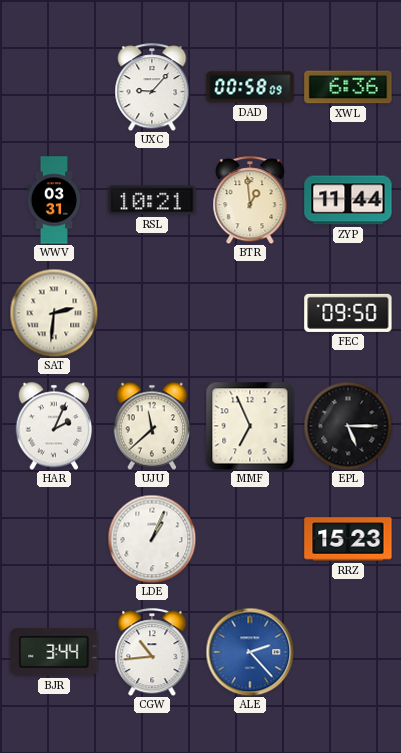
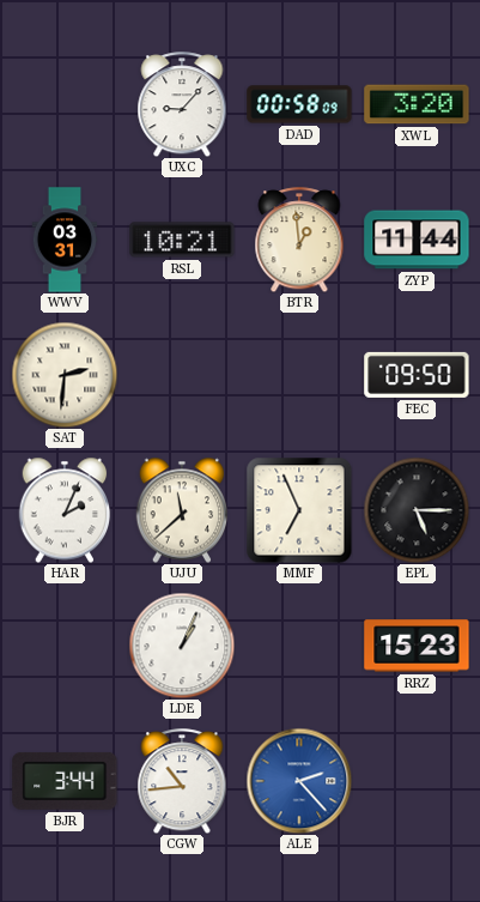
XWL: 6:36 -> 3:20
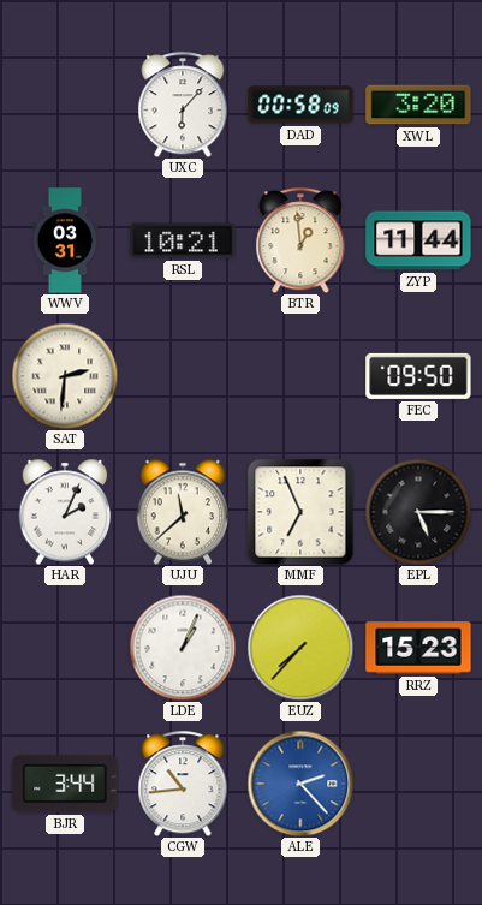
UXC: 9:07 -> 6:07
EUZ: none -> 7:37
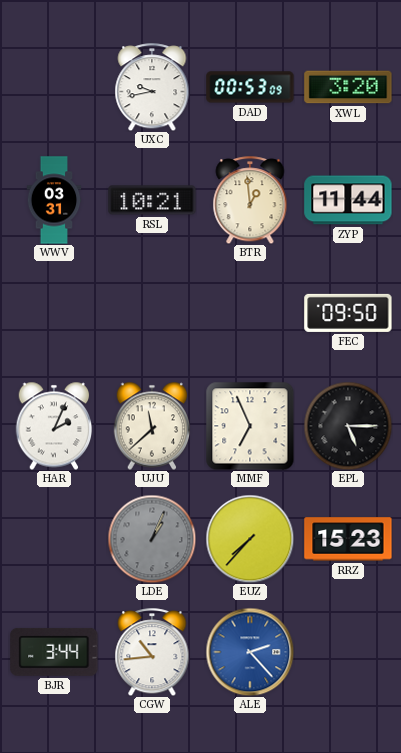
UXC: 6:07 -> 9:43
DAD: 00:58 -> 00:53
SAT: 2:31 -> none
LDE dial: white -> grey
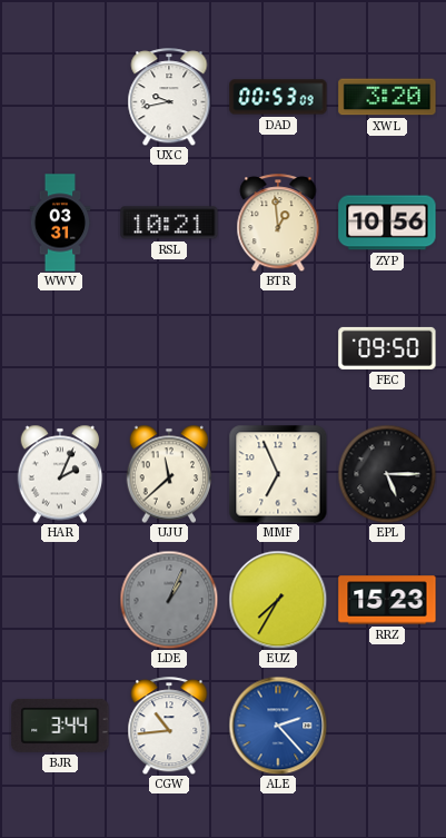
ZYP: 11:44 -> 10:56
EUZ: 7:37 -> 7:35
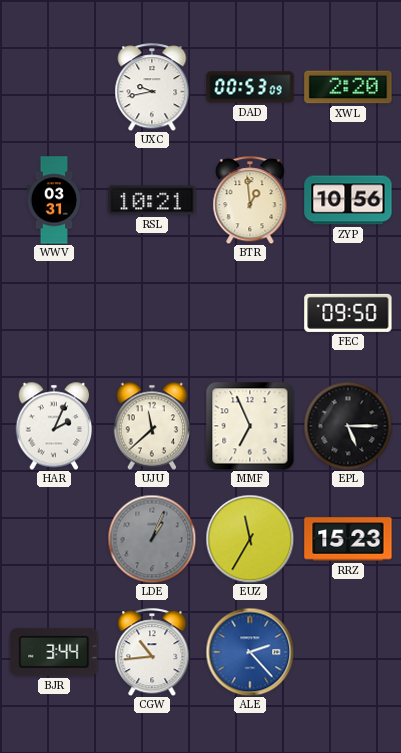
XWL: 3:20 -> 2:20
EUZ: 7:35 -> 11:35
